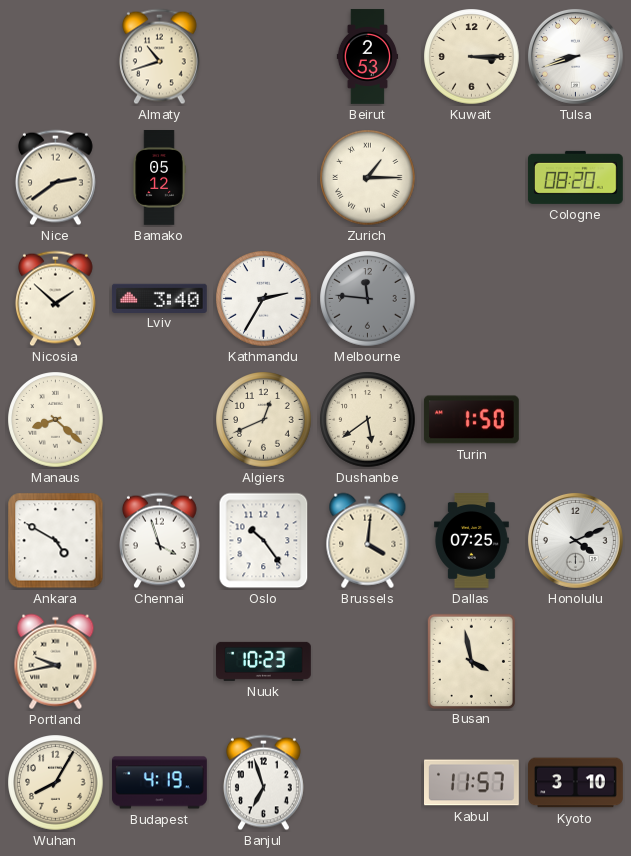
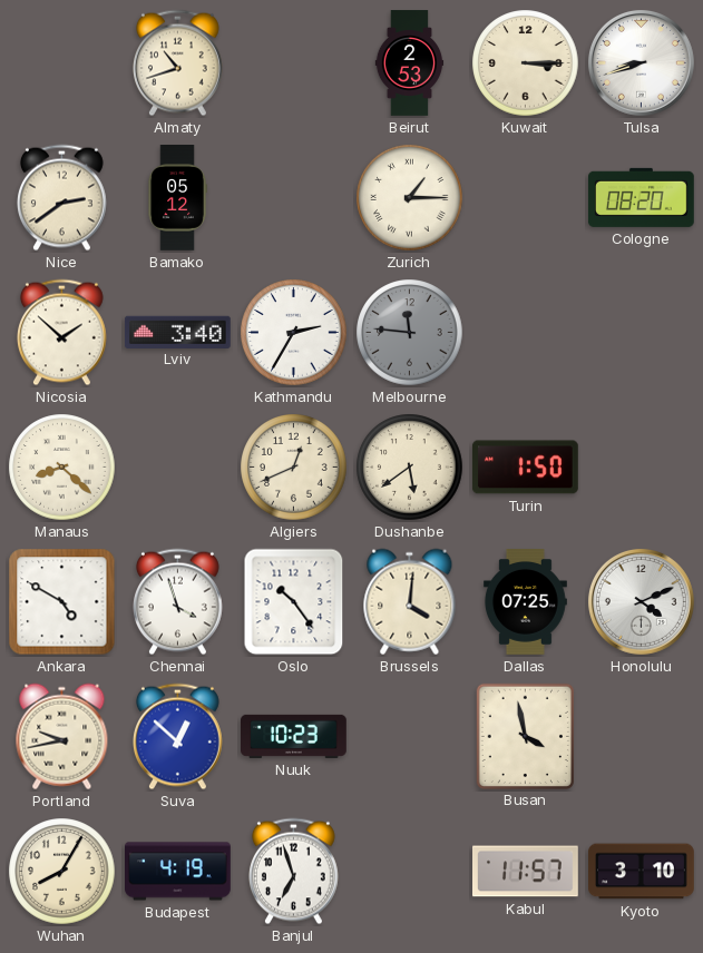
Suva: none -> 12:52
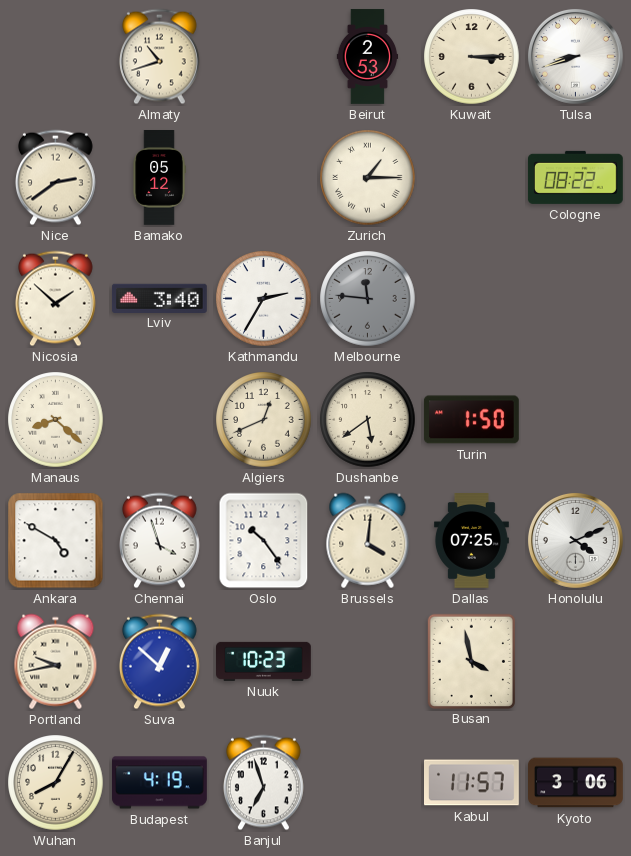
Cologne: 08:20 -> 08:22
Kyoto: 3:10 -> 3:06
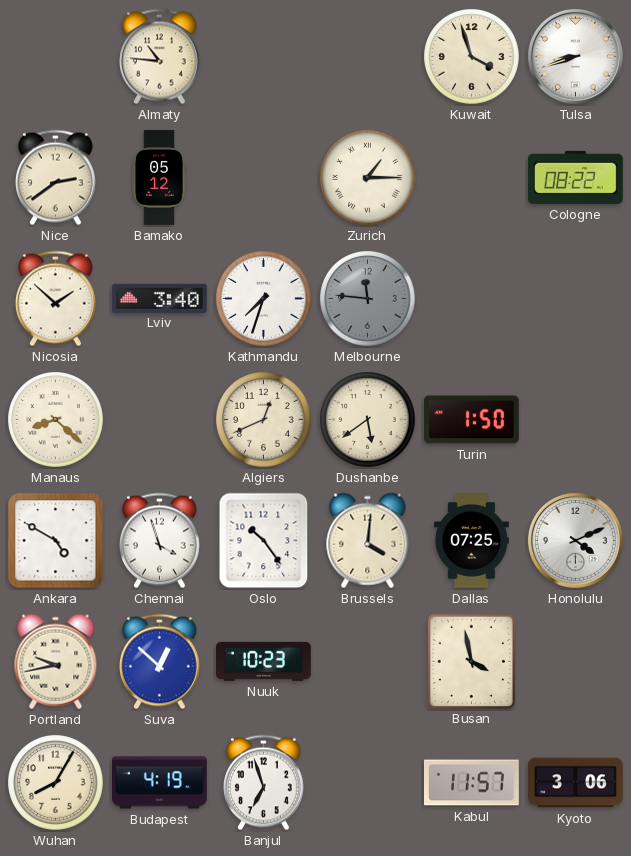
Almaty: 10:42 -> 10:46
Beirut: 2:53 -> none
Kuwait: 3:15 -> 3:57
Kathmandu: 2:35 -> 7:33
